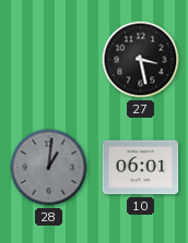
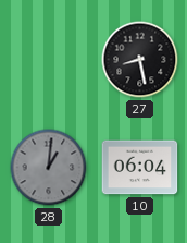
27: 3:28 -> 8:28
10: 06:01 -> 06:04
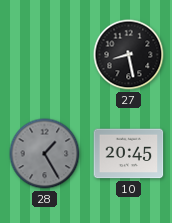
28: 1:01 -> 1:25
10: 06:04 -> 20:45
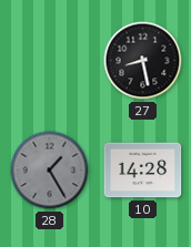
10: 20:45 -> 14:28
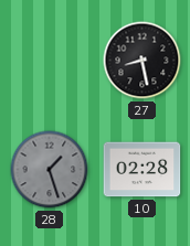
28: 1:25 -> 1:27
10: 14:28 -> 02:28
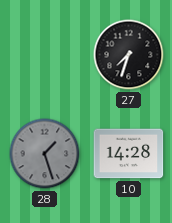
27: 8:28 -> 7:33
10: 02:28 -> 14:28
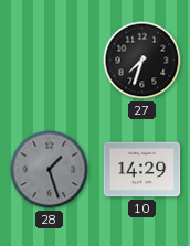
10: 14:28 -> 14:29
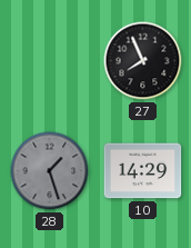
27: 7:33 -> 7:56
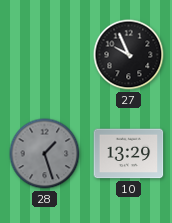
27: 7:56 -> 9:56
10: 14:29 -> 13:29
